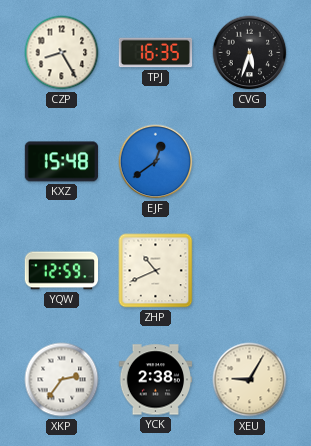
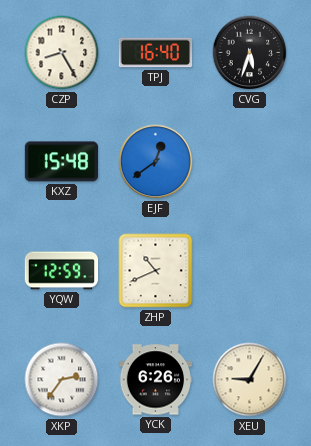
TPJ: 16:35 -> 16:40
YCK: 2:38 -> 6:26
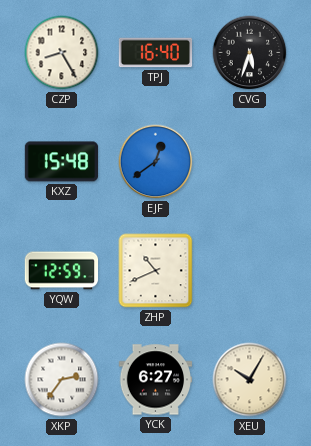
YCK: 6:26 -> 6:27
XEU: 9:05 -> 10:05
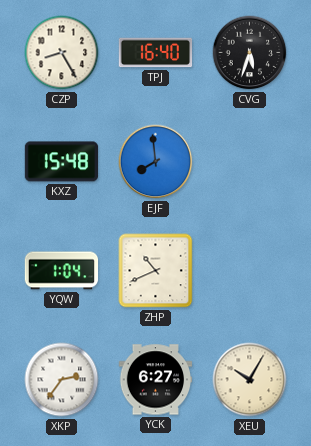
EJF: 12:39 -> 7:59
YQW: 12:59 -> 1:04
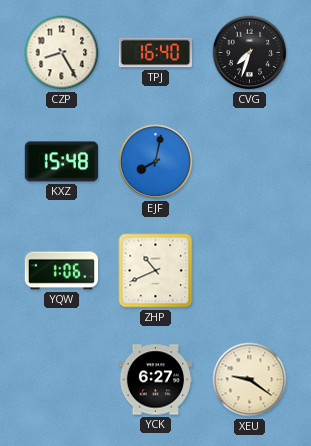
CVG: 5:33 -> 7:33
EJF: 7:59 -> 8:02
YQW: 1:04 -> 1:06
XKP: 2:36 -> none
XEU: 10:05 -> 9:21
